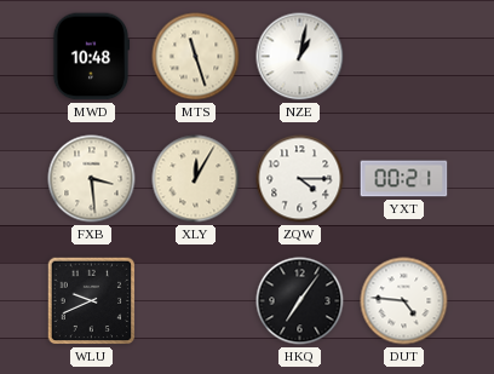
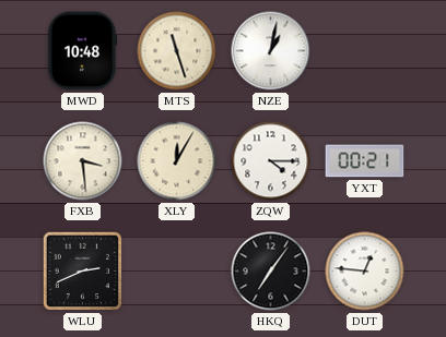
WLU: 9:41 -> 2:41
DUT: 4:46 -> 12:46
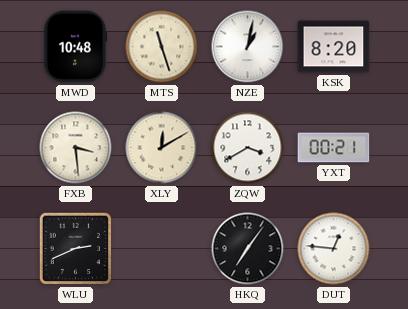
KSK: none -> 8:20
XLY: 12:05 -> 12:10
ZQW: 4:15 -> 3:40
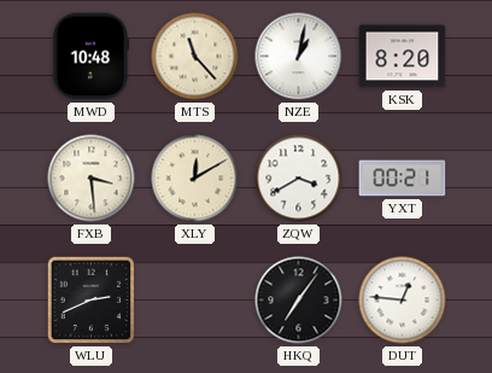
MTS: 11:27 -> 11:23
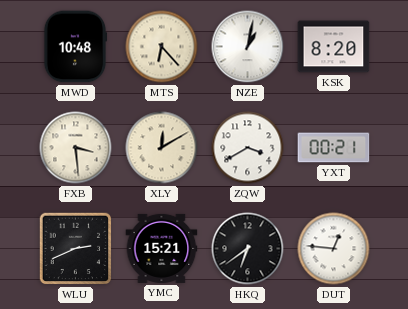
MTS: 11:23 -> 6:23
YMC: none -> 15:21
HKQ: 7:06 -> 6:39
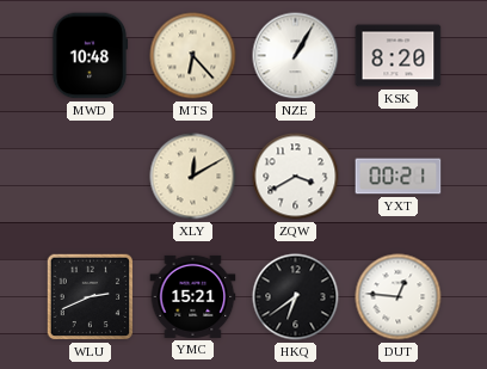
NZE: 1:02 -> 1:05
FXB: 3:29 -> none
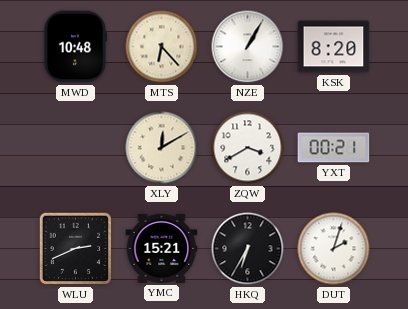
HKQ: 6:39 -> 6:35
DUT: 12:46 -> 2:03
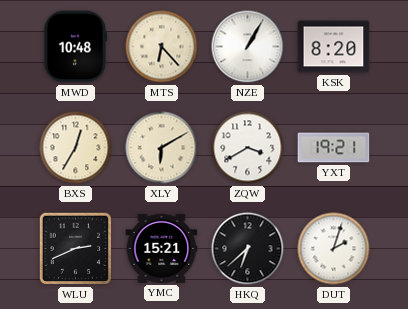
BXS: none -> 12:35
XLY: 12:10 -> 6:10
YXT: 00:21 -> 19:21
HKQ: 6:35 -> 6:38
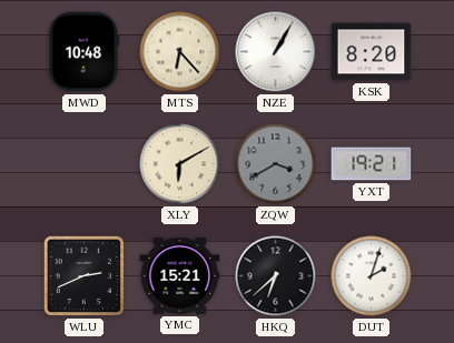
BXS: 12:35 -> none
ZQW dial: white -> grey
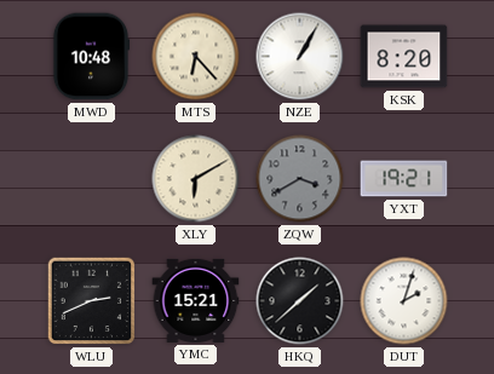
HKQ: 6:38 -> 1:38
